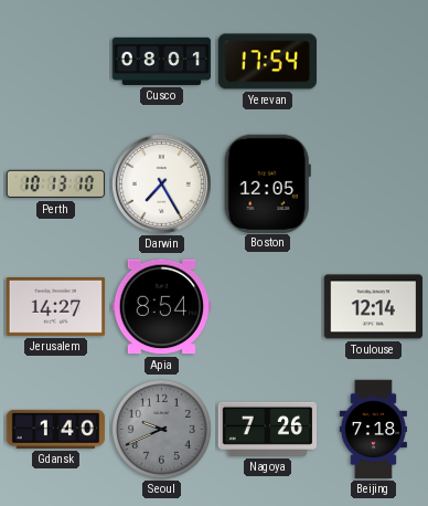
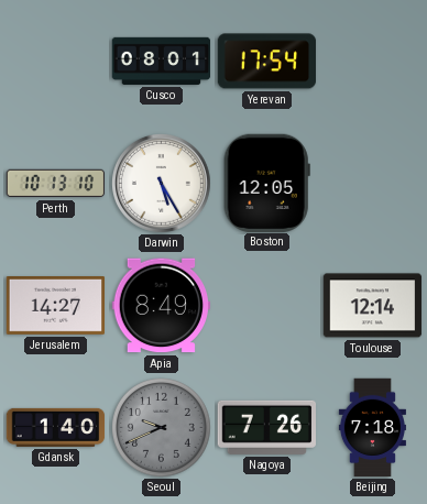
Darwin: 7:25 -> 5:25
Apia: 8:54 -> 8:49
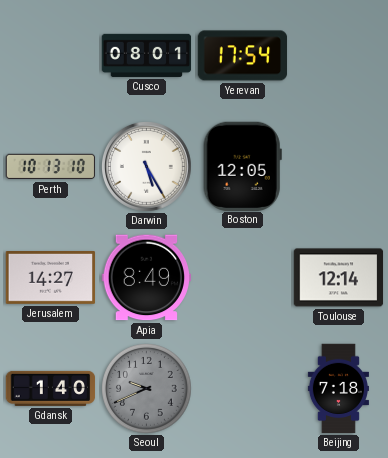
Nagoya: 7:26 -> none
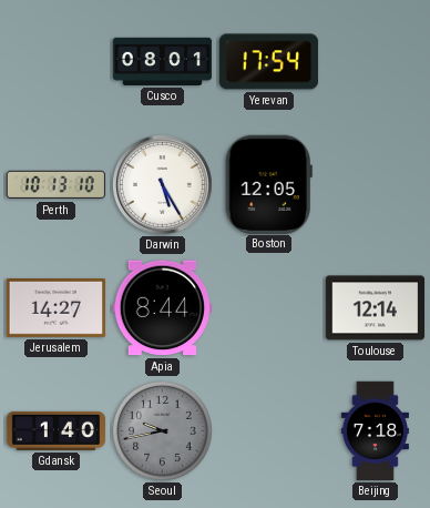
Apia: 8:49 -> 8:44
Seoul: 9:41 -> 9:43
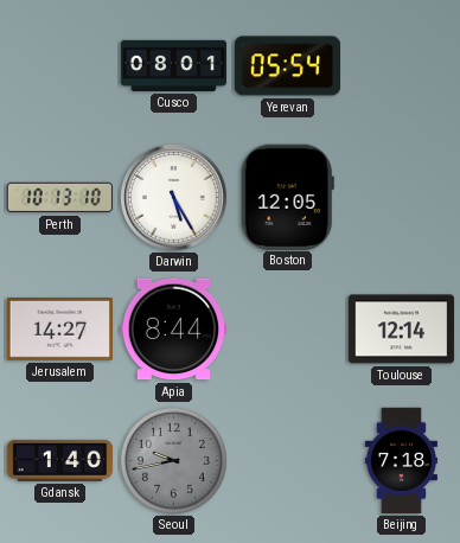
Yerevan: 17:54 -> 05:54
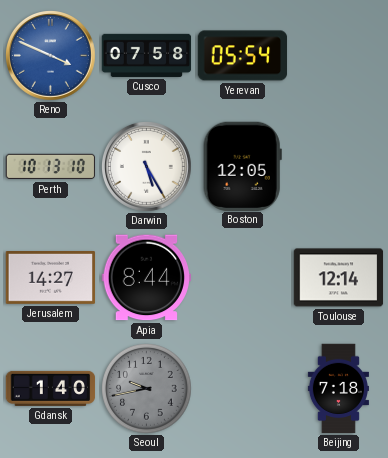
Reno: none -> 3:49
Cusco: 08:01 -> 07:58
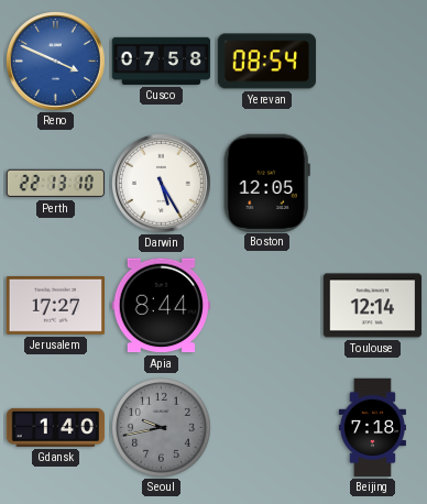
Yerevan: 05:54 -> 08:54
Perth: 10:13 -> 22:13
Jerusalem: 14:27 -> 17:27
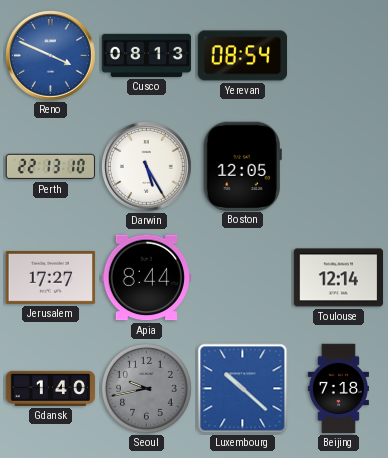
Cusco: 07:58 -> 08:13
Luxembourg: none -> 10:22
